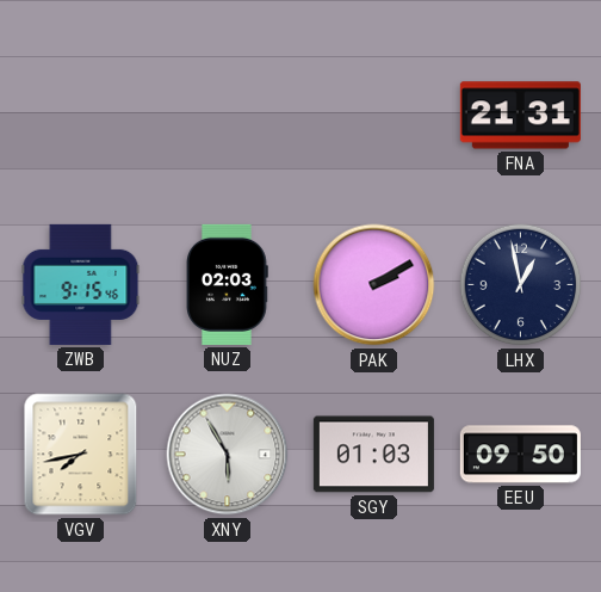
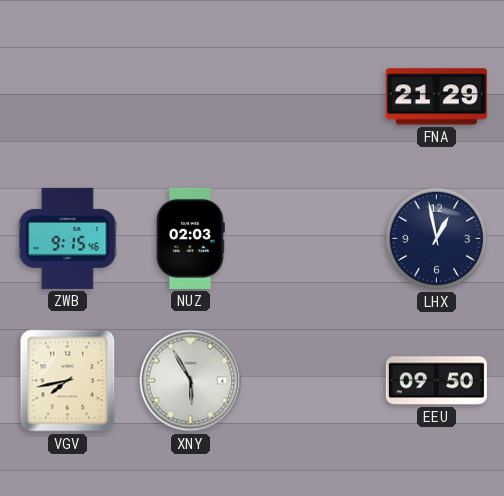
FNA: 21:31 -> 21:29
PAK: 2:10 -> none
SGY: 01:03 -> none
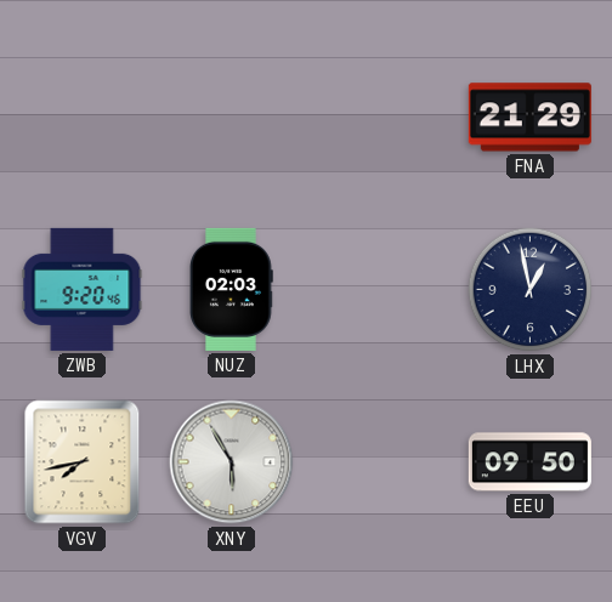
ZWB: 9:15 -> 9:20
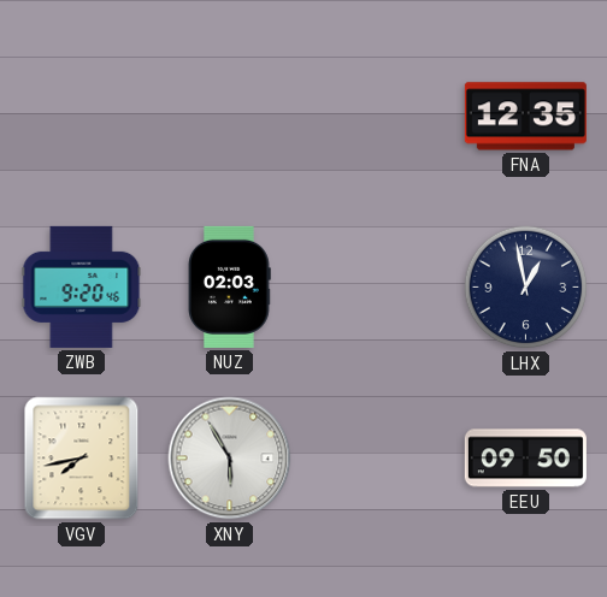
FNA: 21:29 -> 12:35
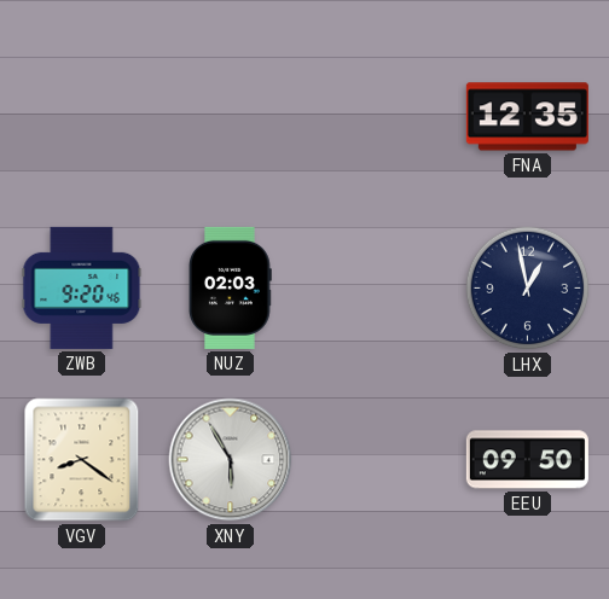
VGV: 7:43 -> 8:21
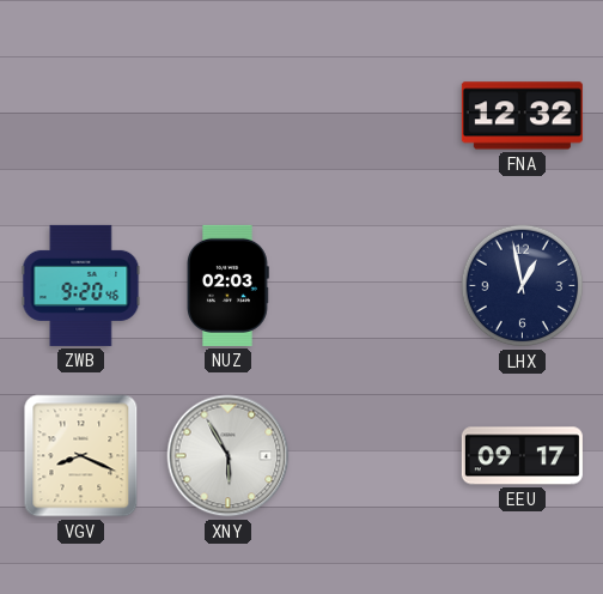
FNA: 12:35 -> 12:32
VGV: 8:21 -> 8:19
EEU: 09:50 -> 09:17
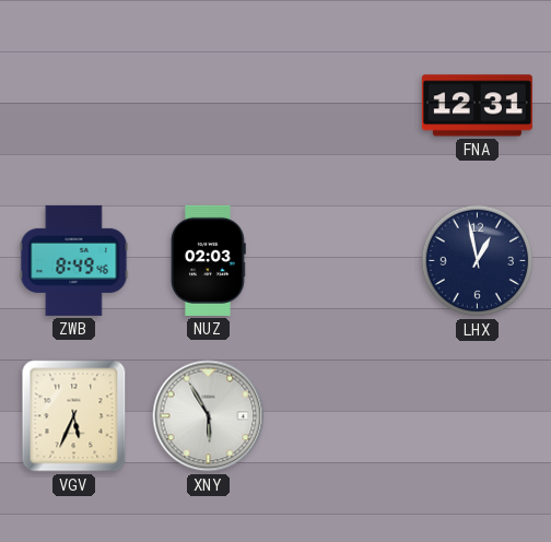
FNA: 12:32 -> 12:31
ZWB: 9:20 -> 8:49
VGV: 8:19 -> 5:34
EEU: 09:17 -> none
